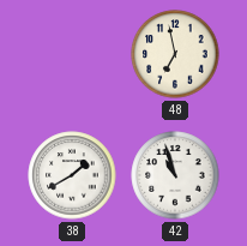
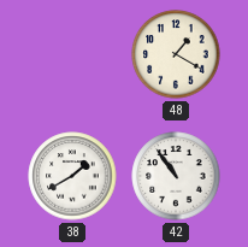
48: 6:58 -> 1:20
42: 10:57 -> 10:54
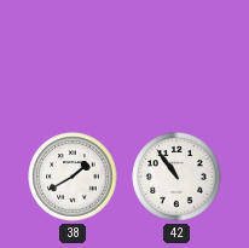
48: 1:20 -> none
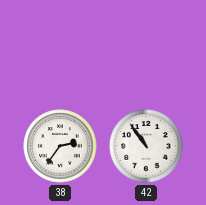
38: 1:40 -> 2:36
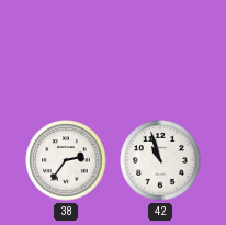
42: 10:54 -> 10:57
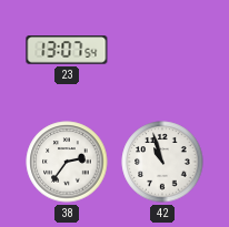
23: none -> 13:07
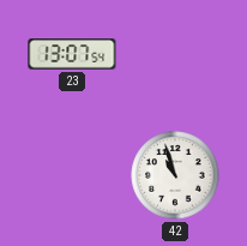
38: 2:36 -> none
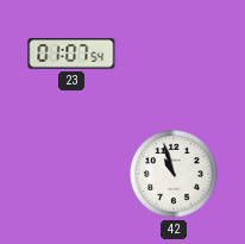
23: 13:07 -> 01:07
